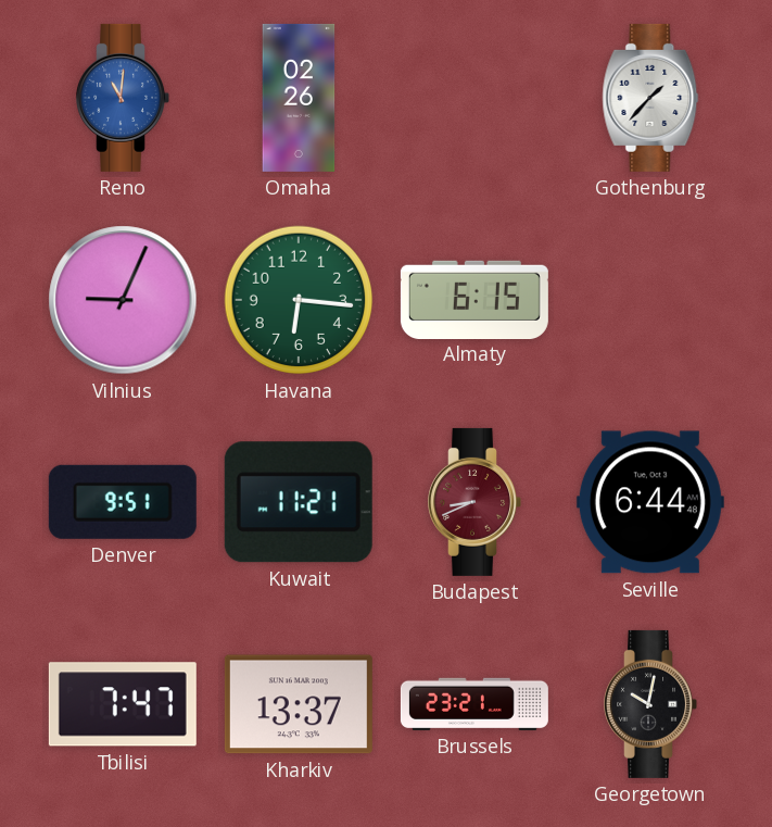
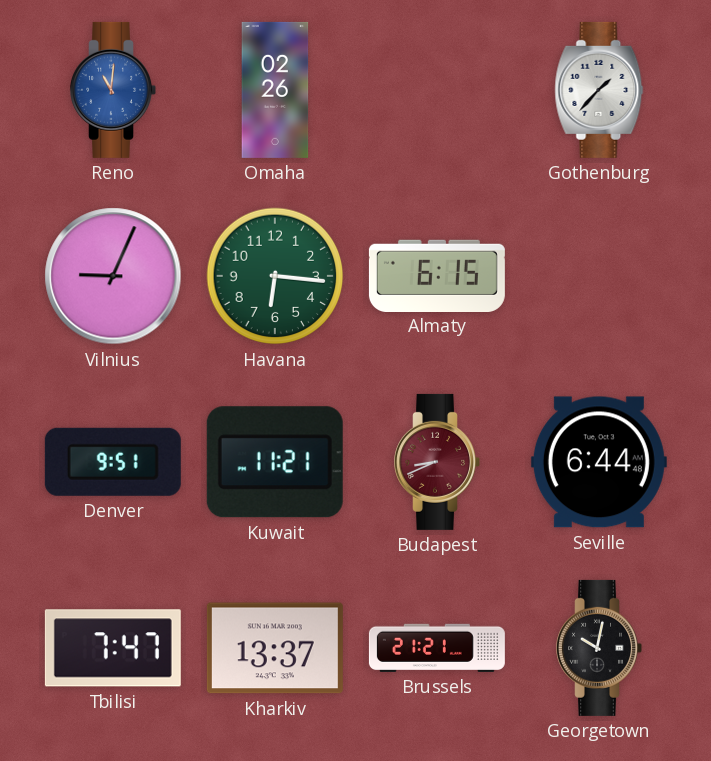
Brussels: 23:21 -> 21:21
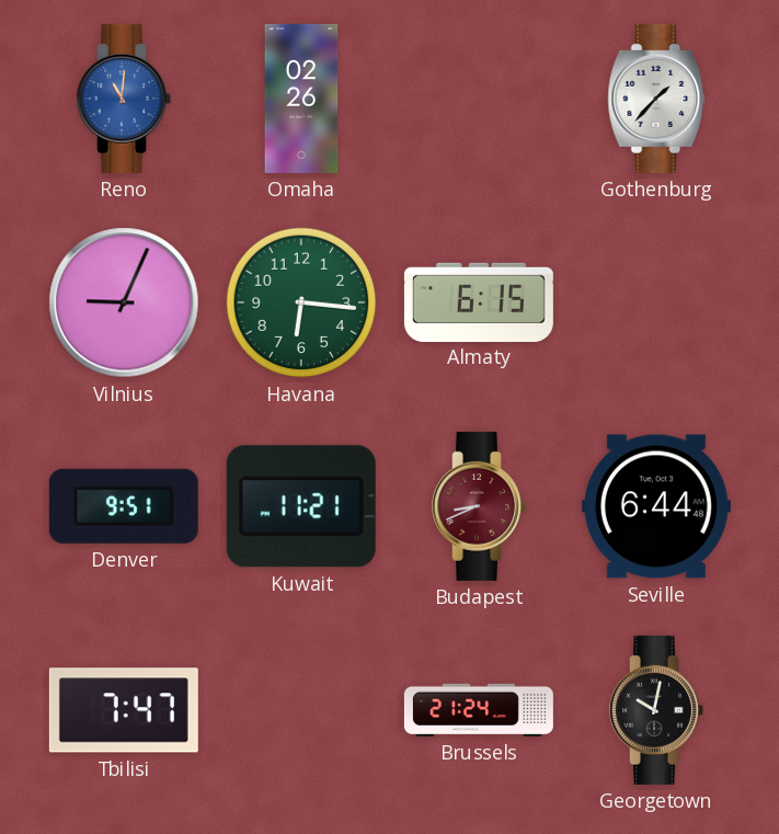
Kharkiv: 13:37 -> none
Brussels: 21:21 -> 21:24
